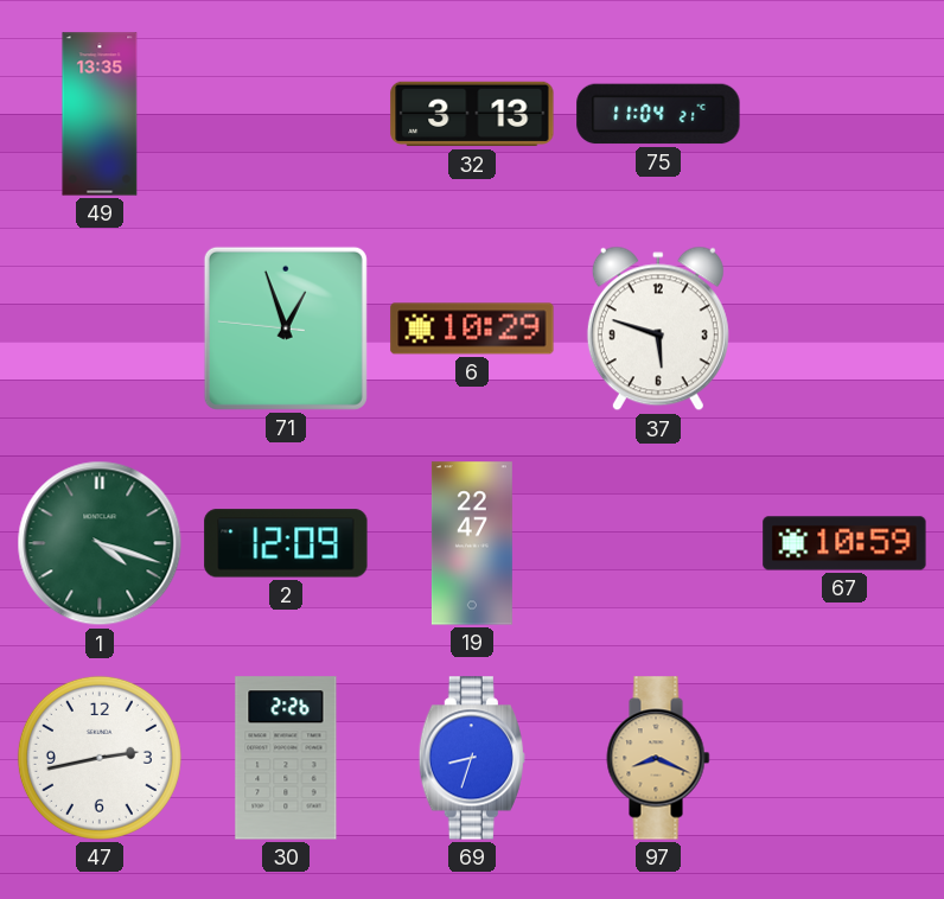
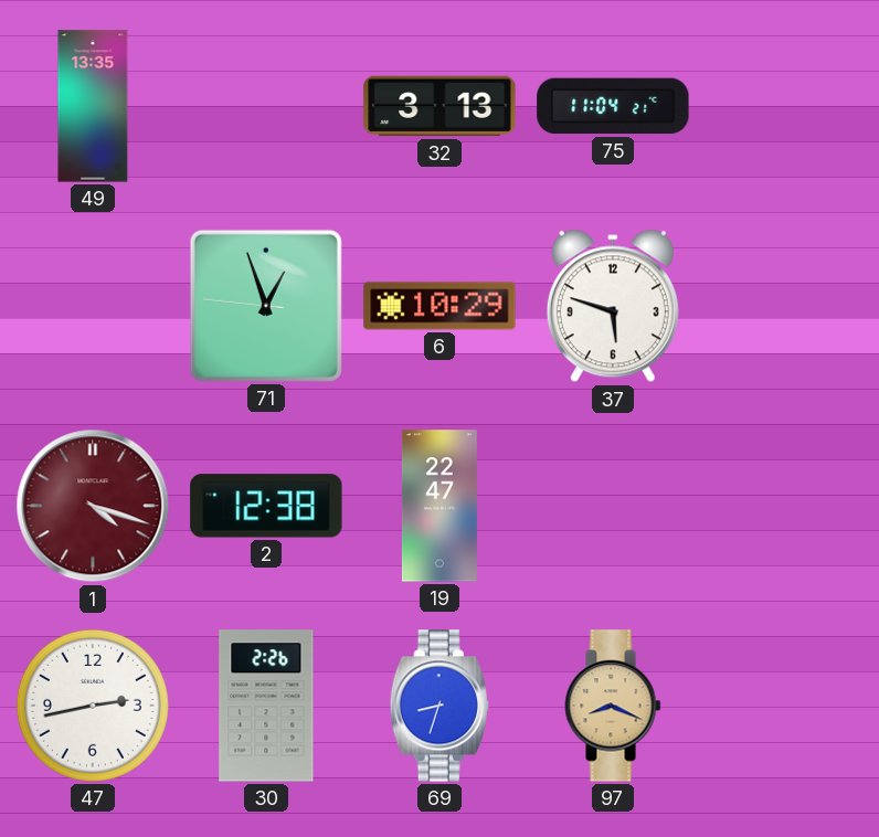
1 dial: green -> burgundy
2: 12:09 -> 12:38
67: 10:59 -> none
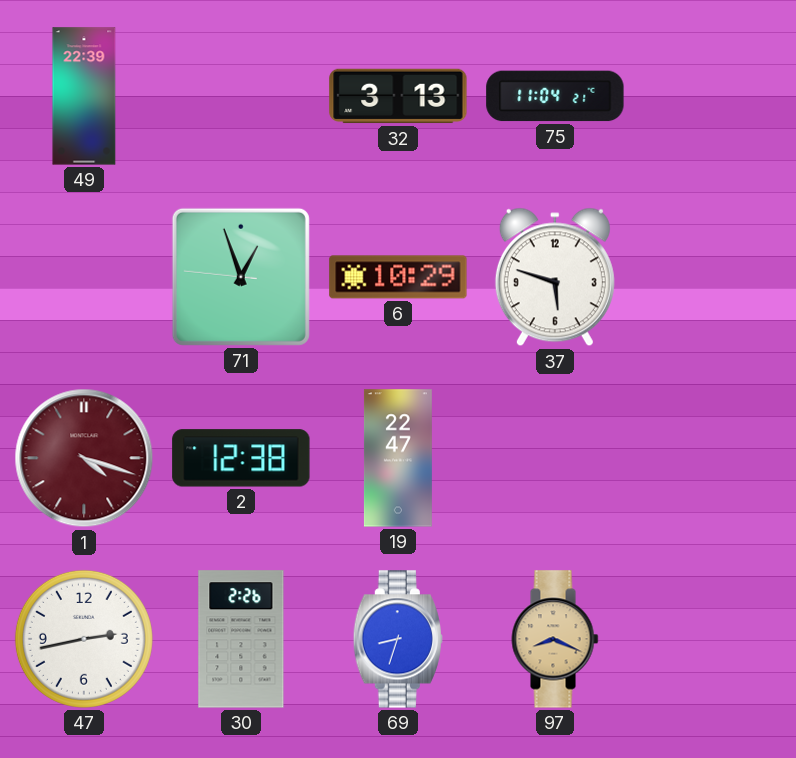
49: 13:35 -> 22:39
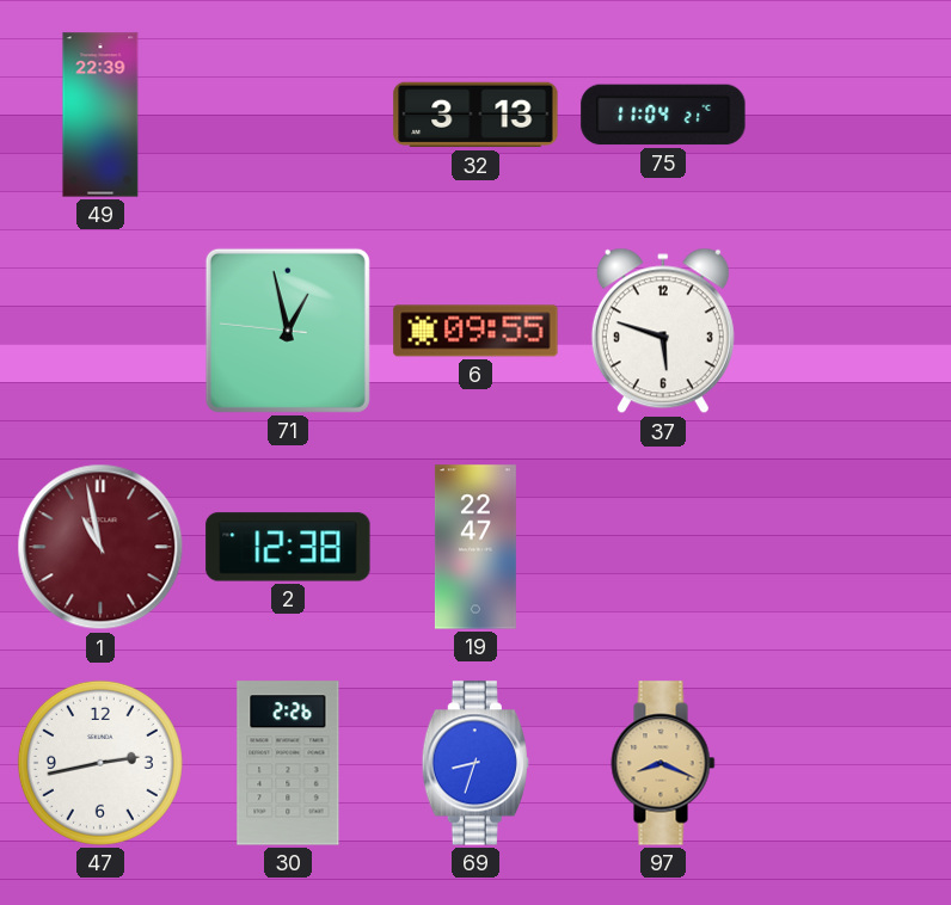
71: 12:56 -> 12:57
6: 10:29 -> 09:55
1: 4:18 -> 10:58
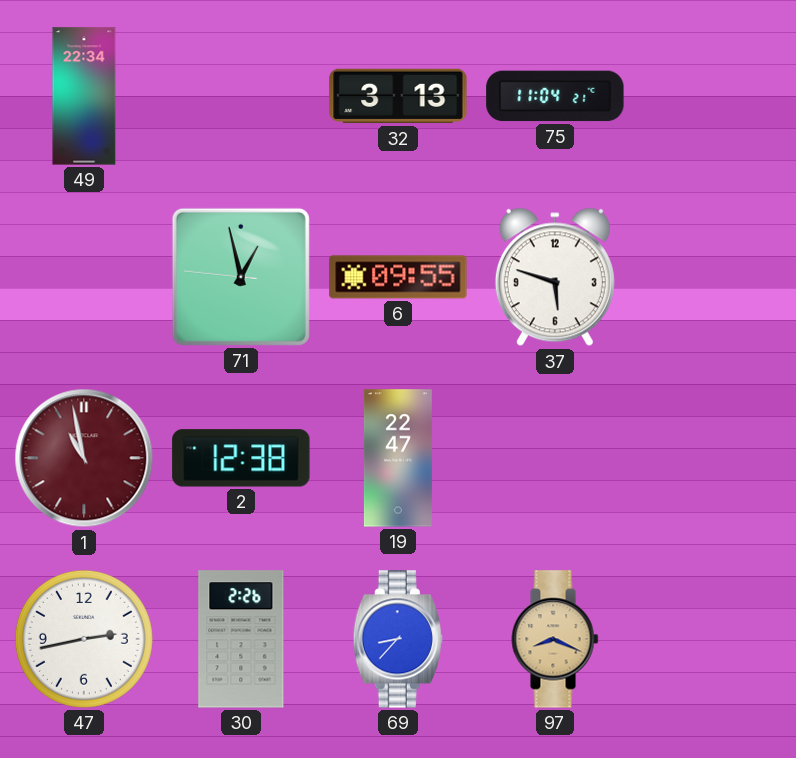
49: 22:39 -> 22:34
69: 8:33 -> 8:37
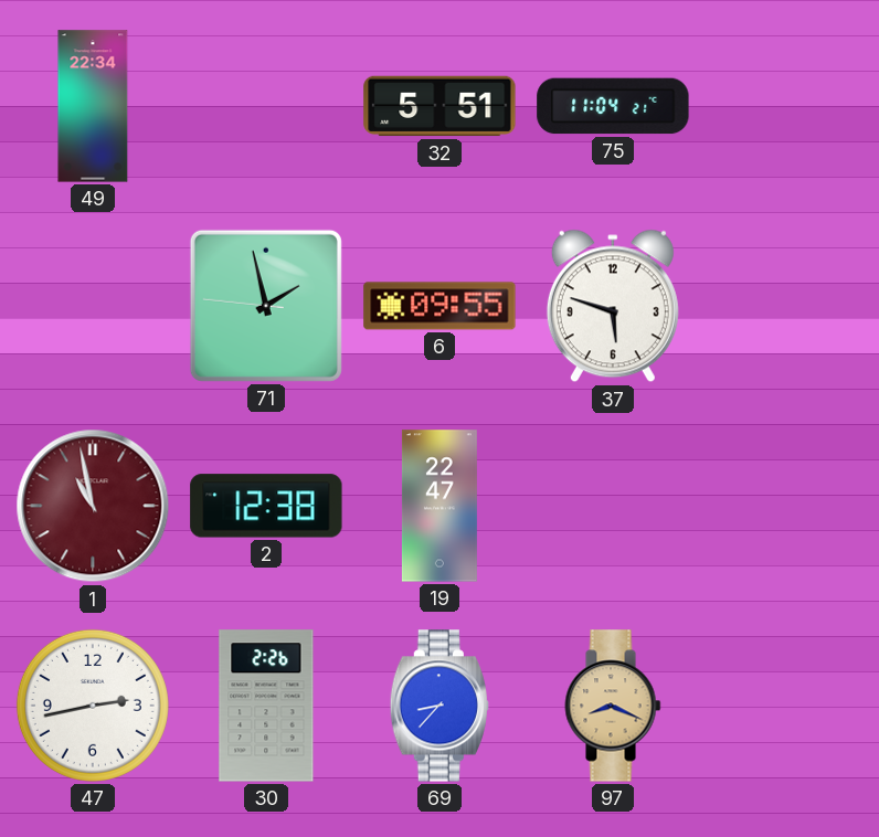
32: 3:13 -> 5:51
71: 12:57 -> 1:57
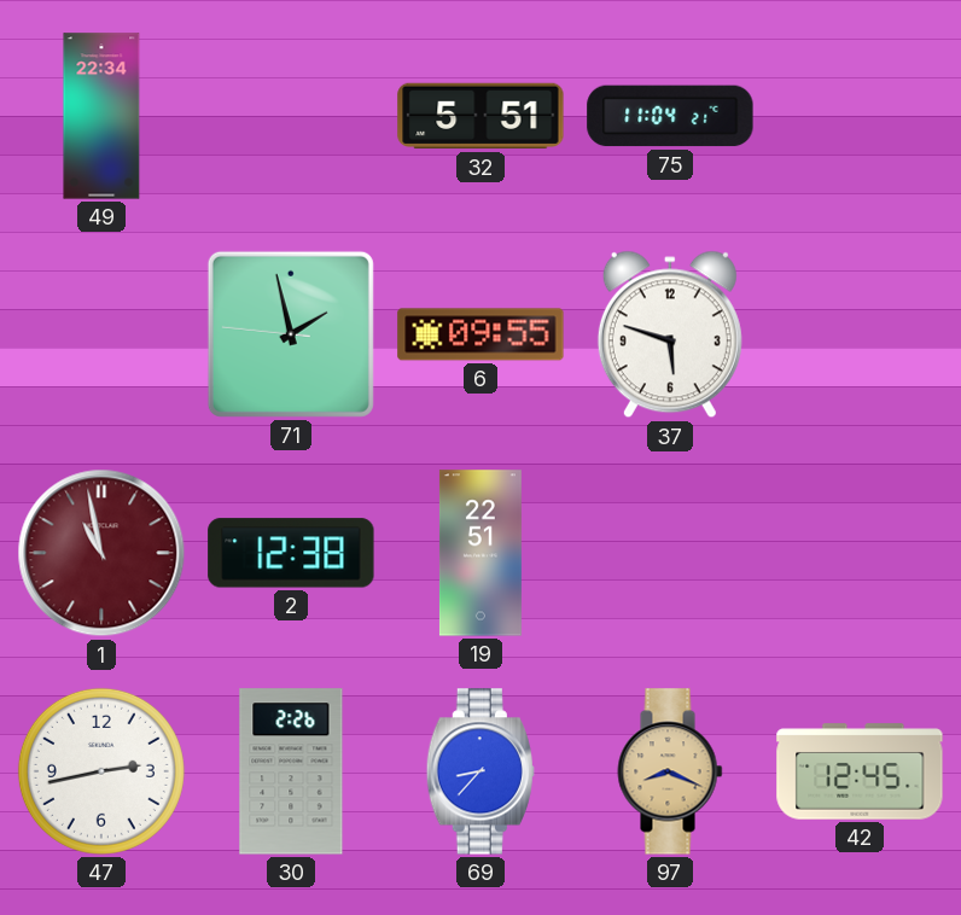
19: 22:47 -> 22:51
42: none -> 12:45
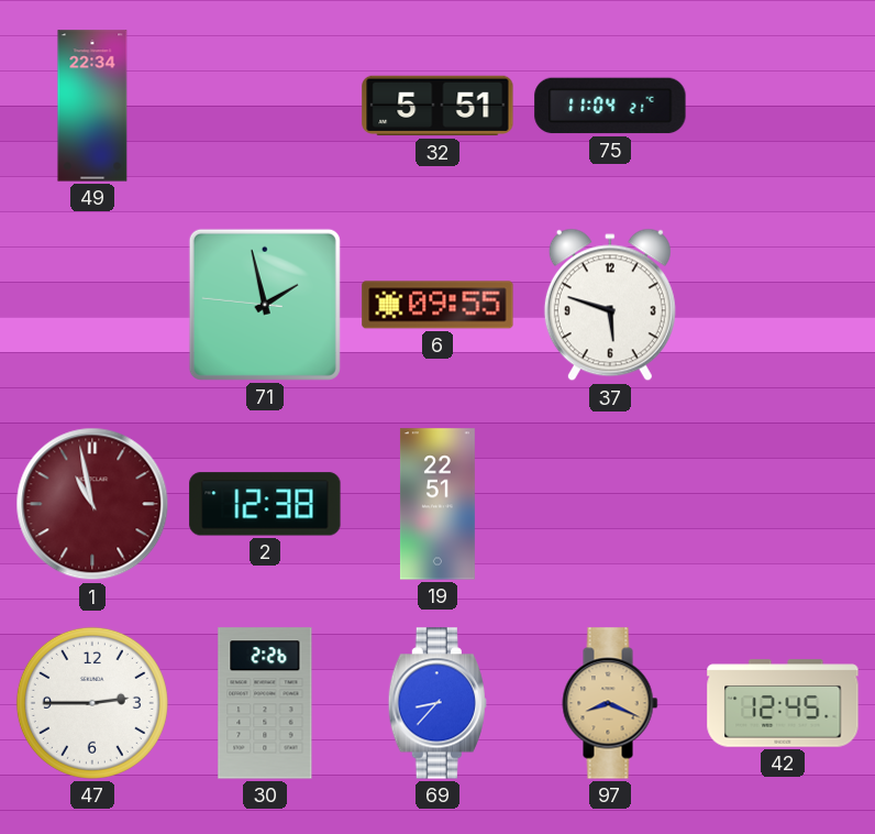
47: 2:43 -> 2:45
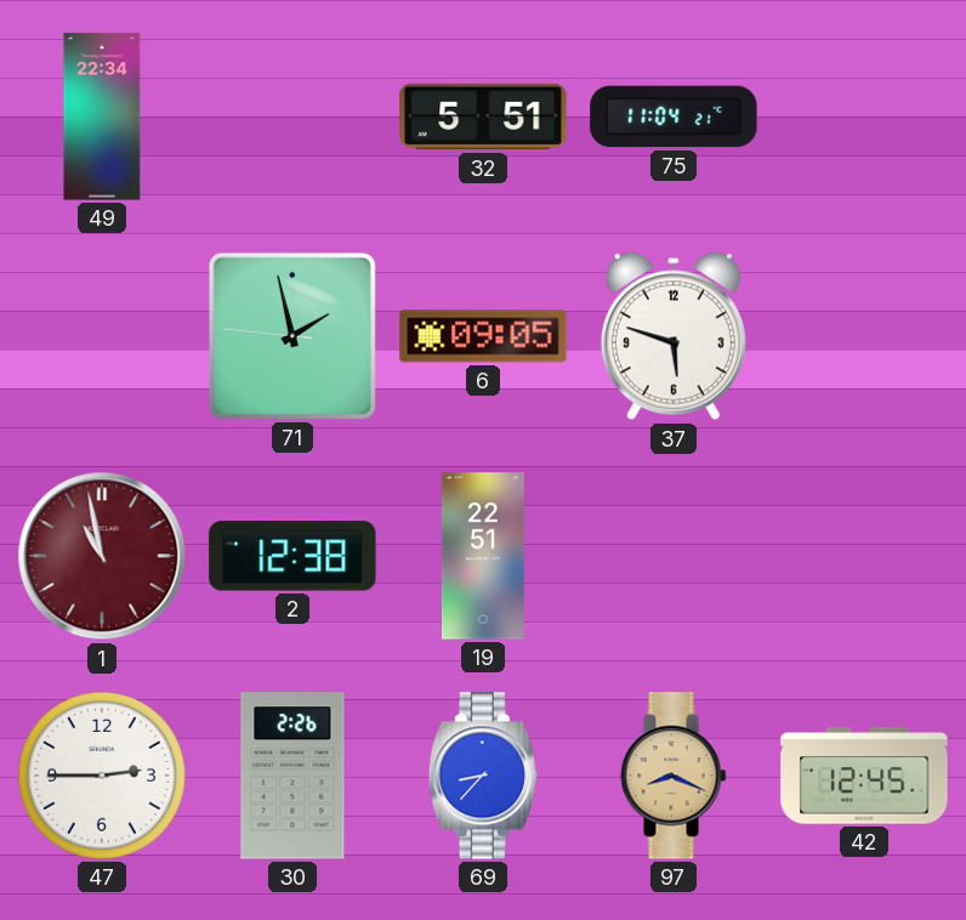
6: 09:55 -> 09:05
